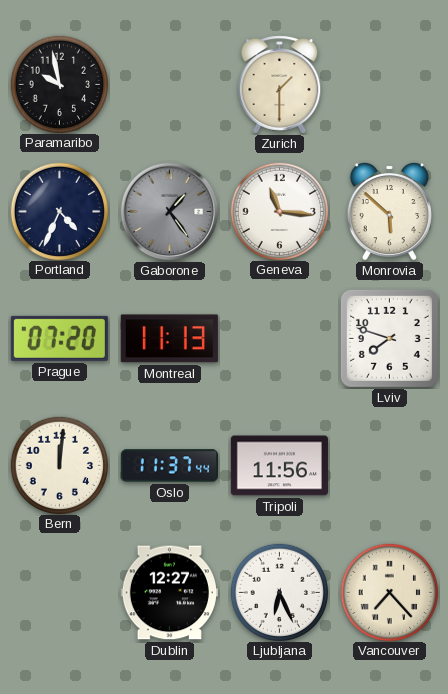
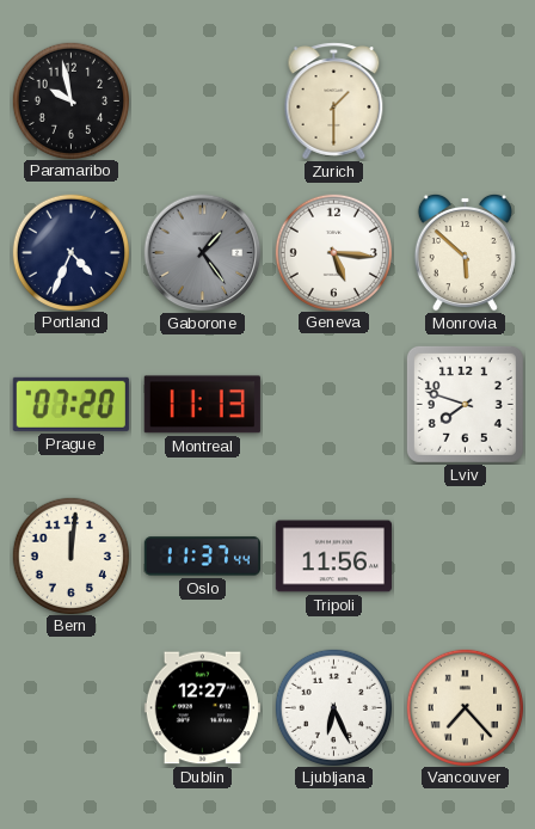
Geneva: 11:16 -> 5:16
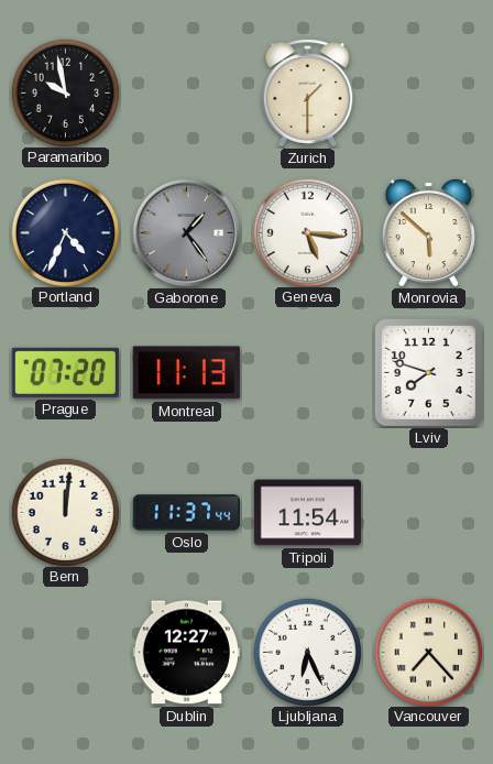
Tripoli: 11:56 -> 11:54
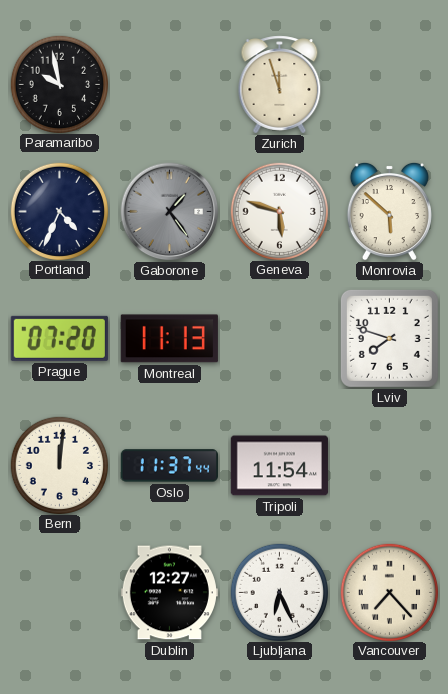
Zurich: 1:30 -> 11:57
Geneva: 5:16 -> 5:48
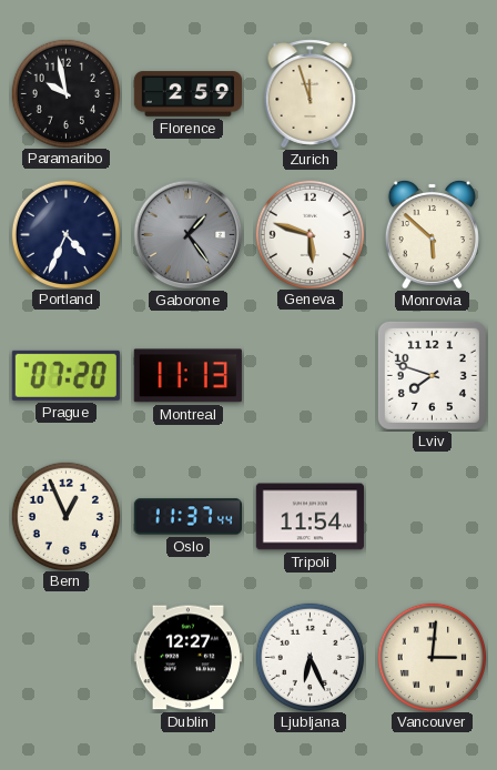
Florence: none -> 2:59
Bern: 12:01 -> 12:56
Vancouver: 7:23 -> 3:01
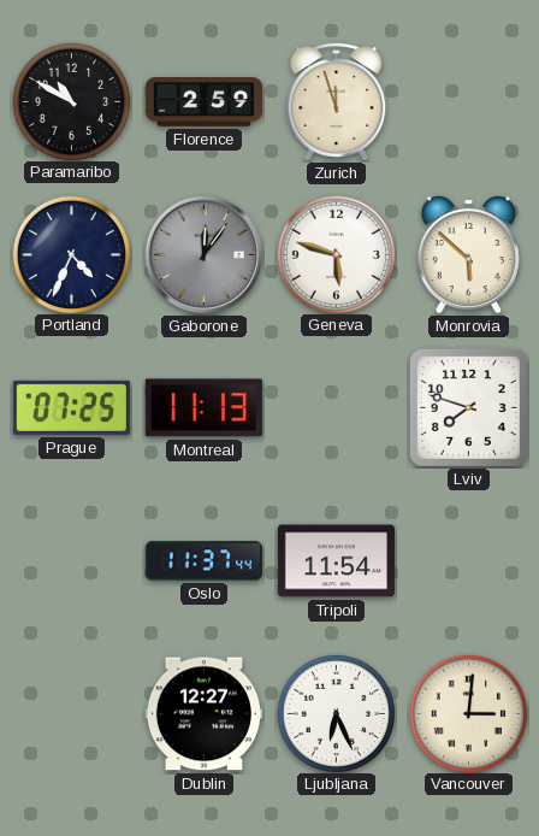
Paramaribo: 9:58 -> 10:50
Gaborone: 1:24 -> 12:06
Prague: 07:20 -> 07:25
Bern: 12:56 -> none
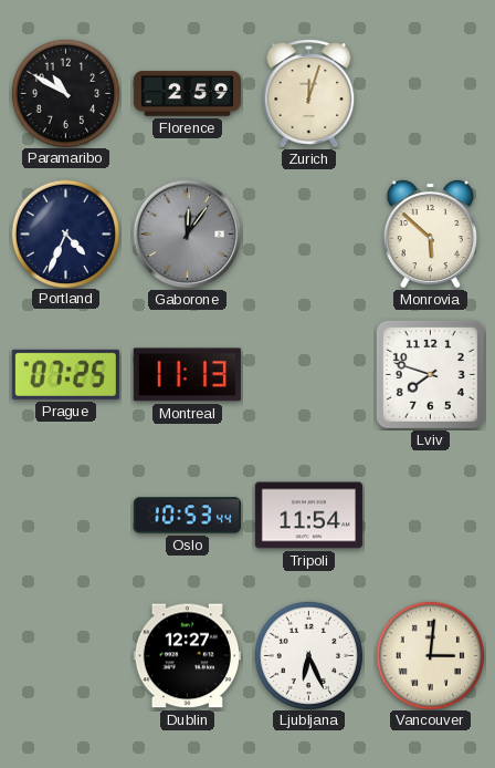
Zurich: 11:57 -> 12:03
Geneva: 5:48 -> none
Oslo: 11:37 -> 10:53
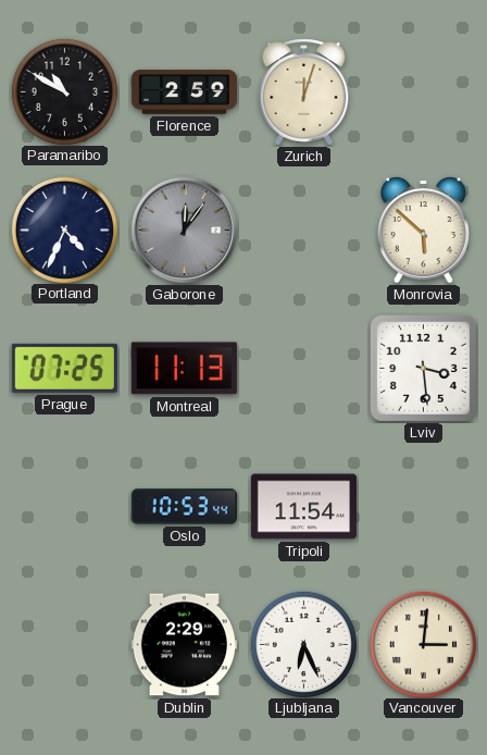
Lviv: 7:48 -> 3:29
Dublin: 12:27 -> 2:29
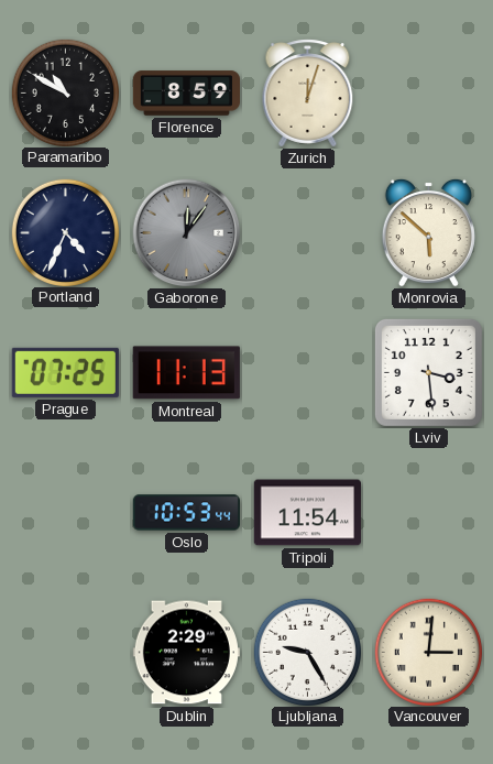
Florence: 2:59 -> 8:59
Ljubljana: 6:26 -> 9:25
